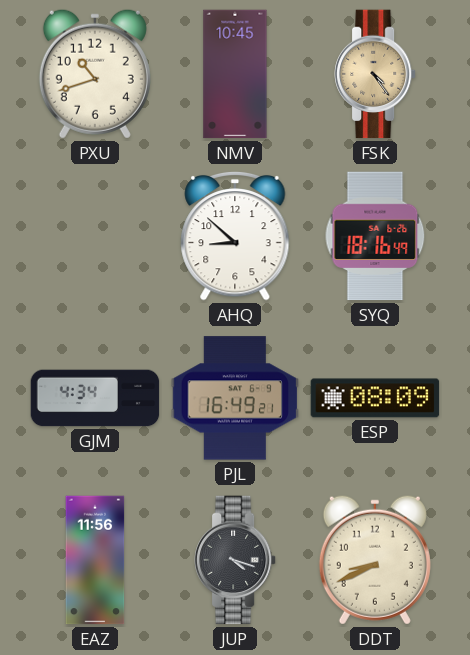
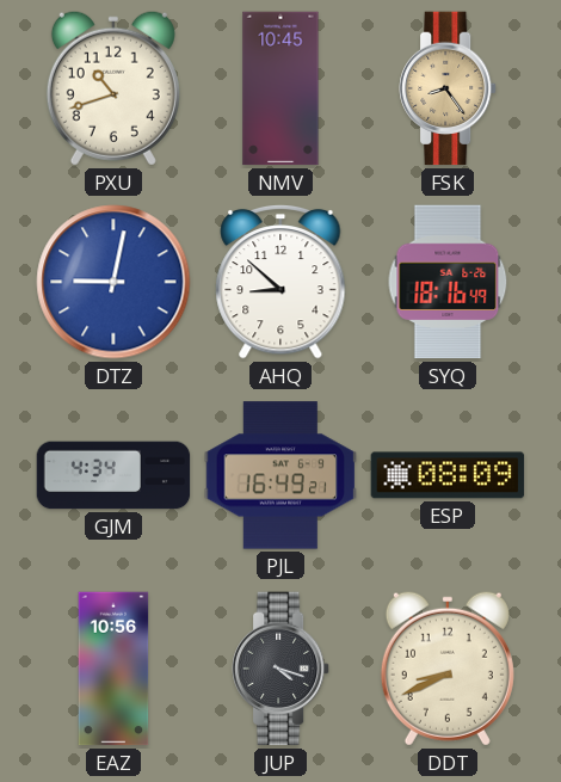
FSK: 4:24 -> 8:24
DTZ: none -> 9:02
EAZ: 11:56 -> 10:56
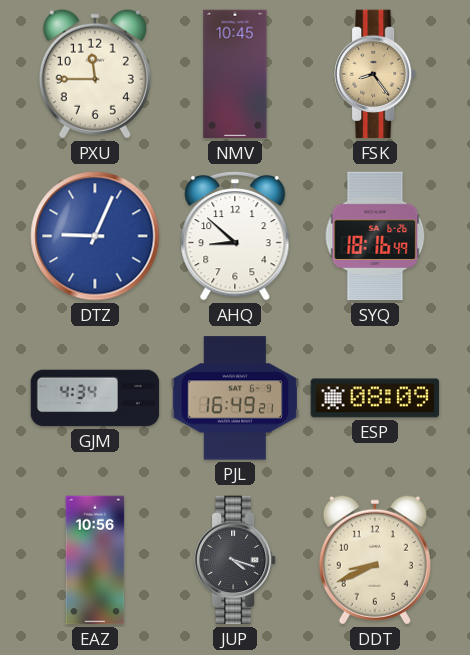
PXU: 10:42 -> 11:45
DTZ: 9:02 -> 9:04
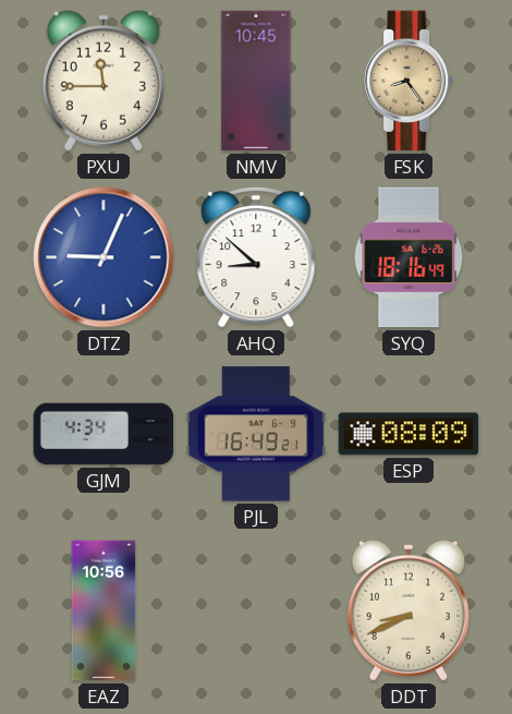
JUP: 4:18 -> none
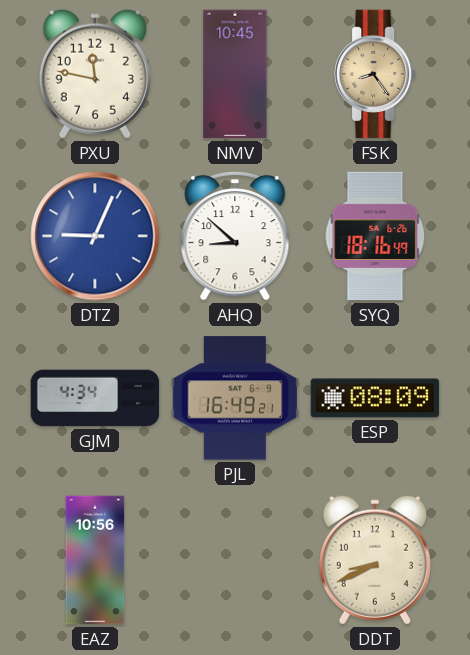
PXU: 11:45 -> 11:47
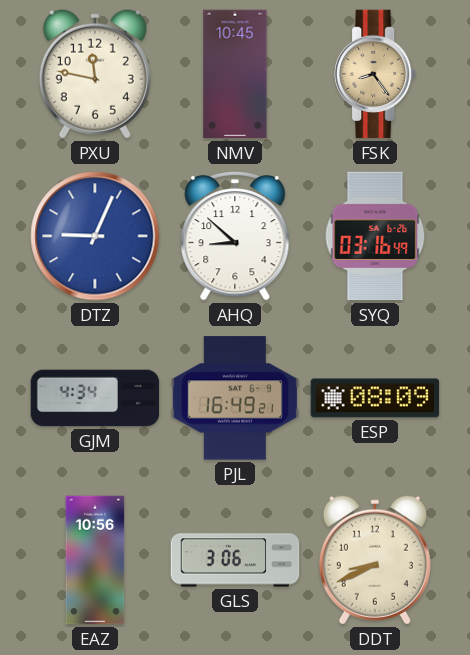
SYQ: 18:16 -> 03:16
GLS: none -> 3:06
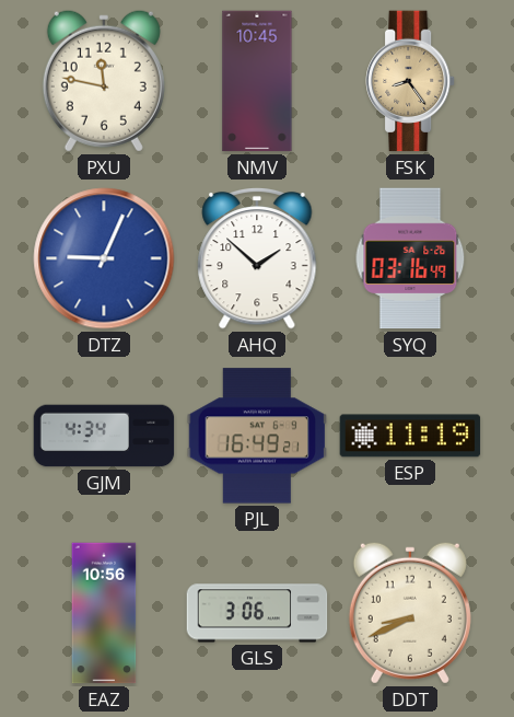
AHQ: 8:52 -> 1:52
ESP: 08:09 -> 11:19
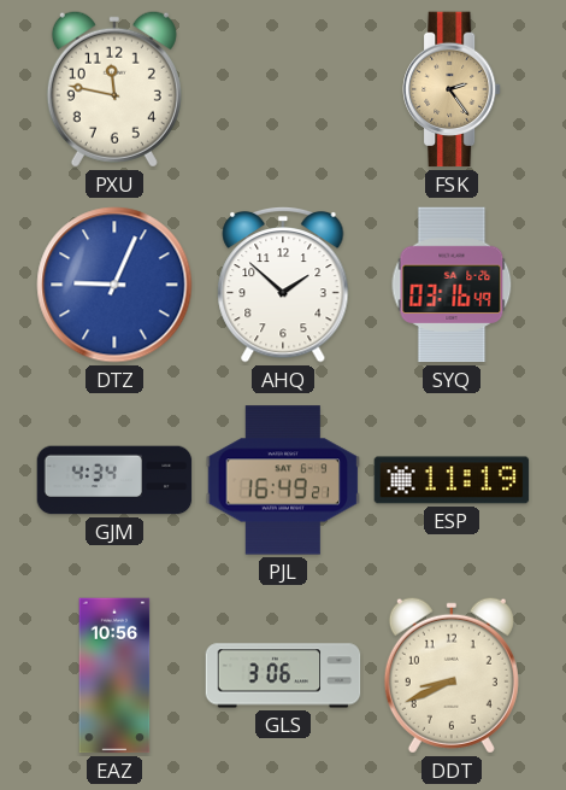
NMV: 10:45 -> none
FSK: 8:24 -> 2:24
